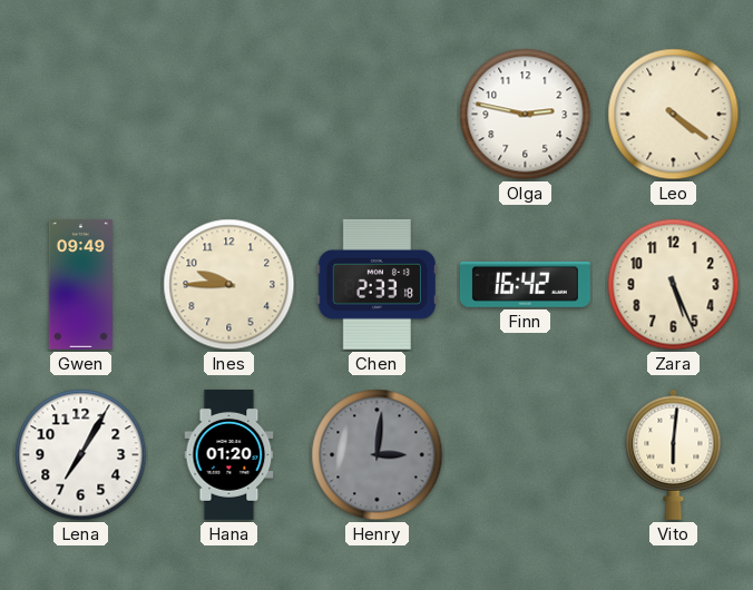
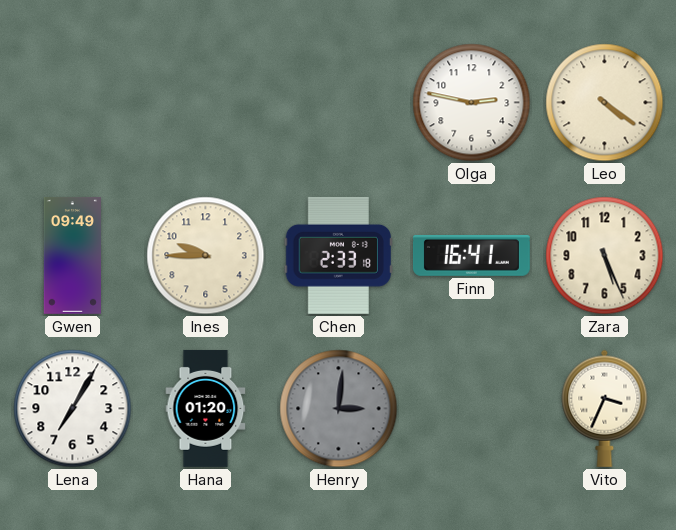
Finn: 16:42 -> 16:41
Vito: 6:01 -> 3:34
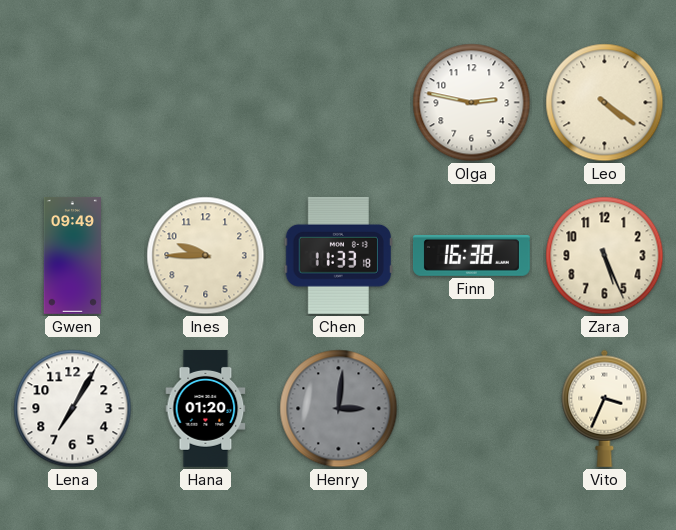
Chen: 2:33 -> 11:33
Finn: 16:41 -> 16:38
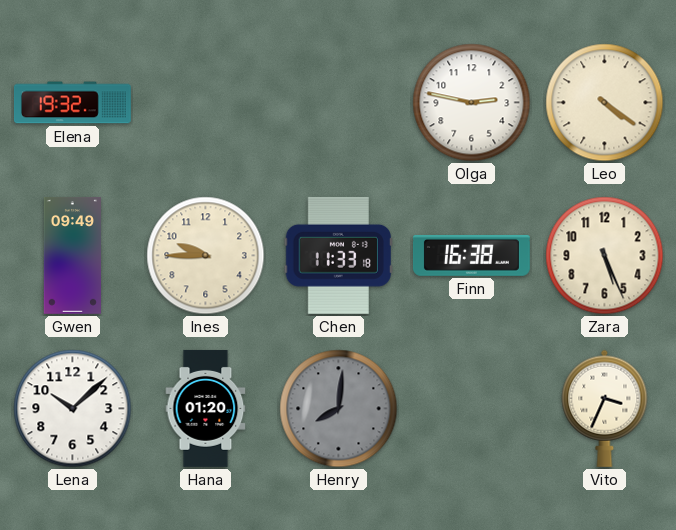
Elena: none -> 19:32
Lena: 7:05 -> 10:08
Henry: 3:01 -> 8:01
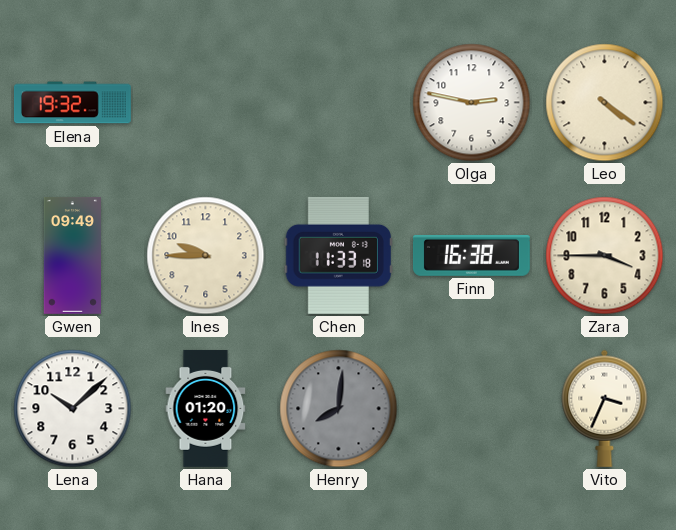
Zara: 5:26 -> 3:45
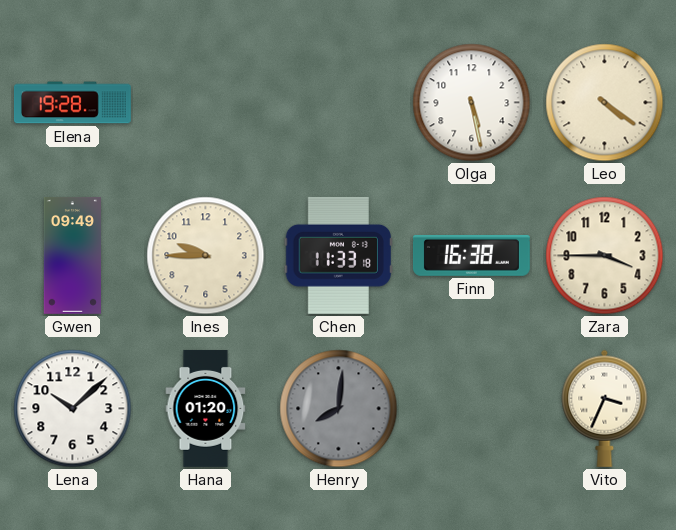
Elena: 19:32 -> 19:28
Olga: 2:47 -> 5:28
